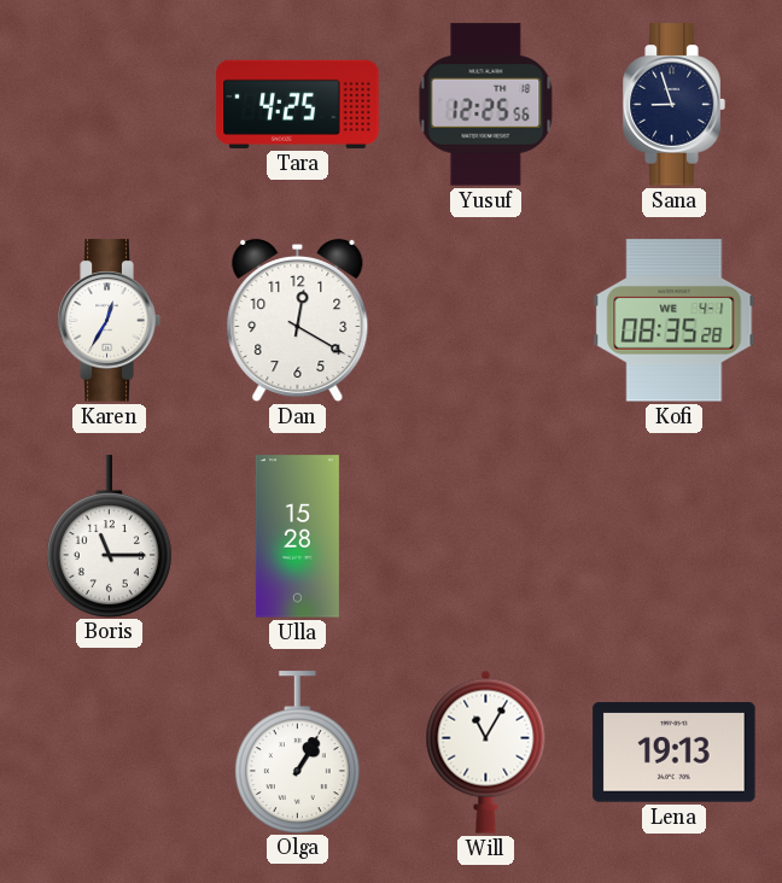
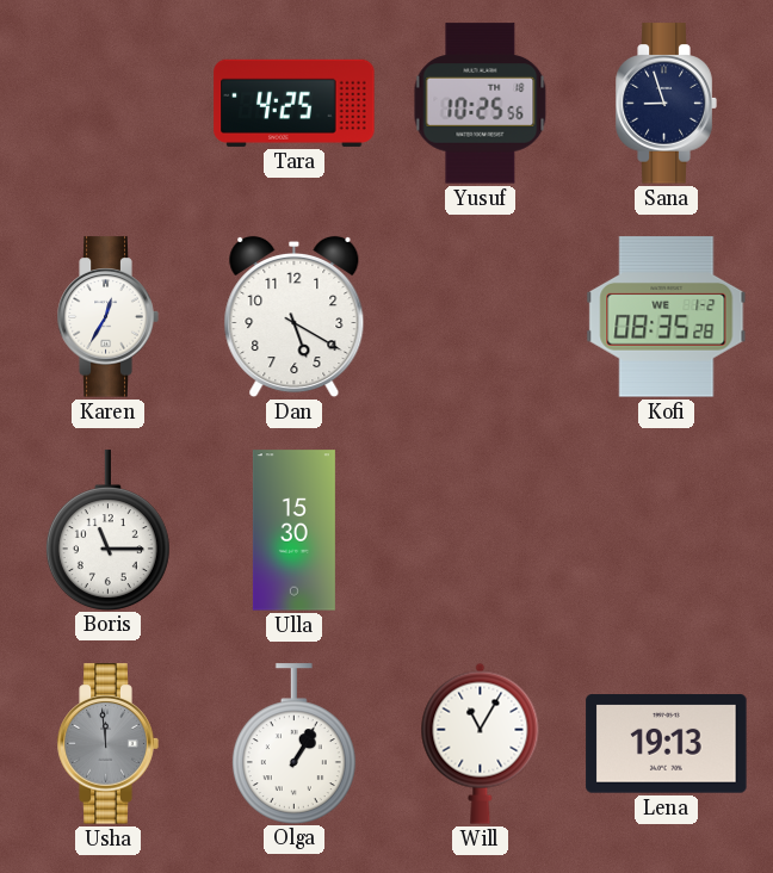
Yusuf: 12:25 -> 10:25
Dan: 12:20 -> 5:20
Kofi date: WE 4-1 -> WE 1-2
Ulla: 15:28 -> 15:30
Usha: none -> 11:59
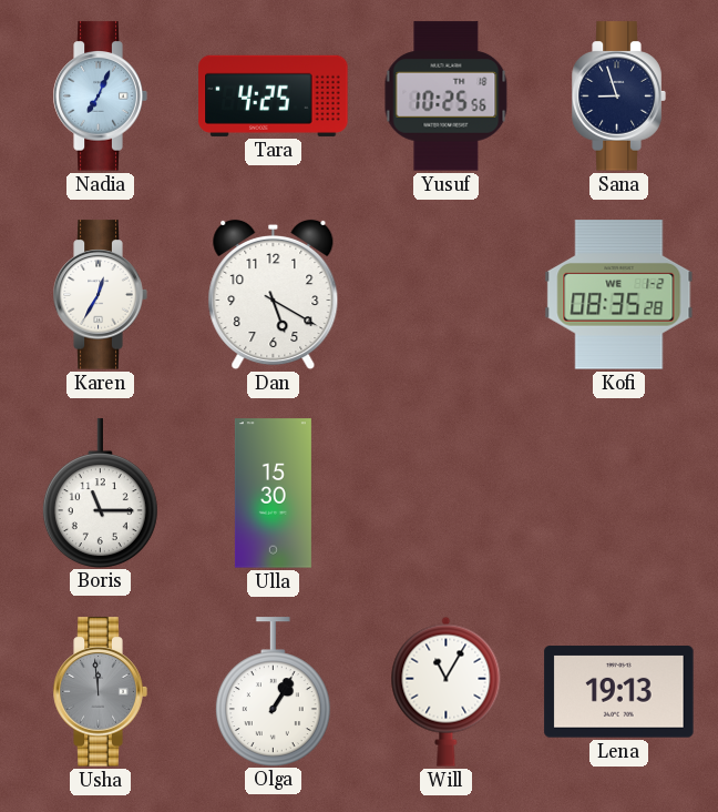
Nadia: none -> 7:04
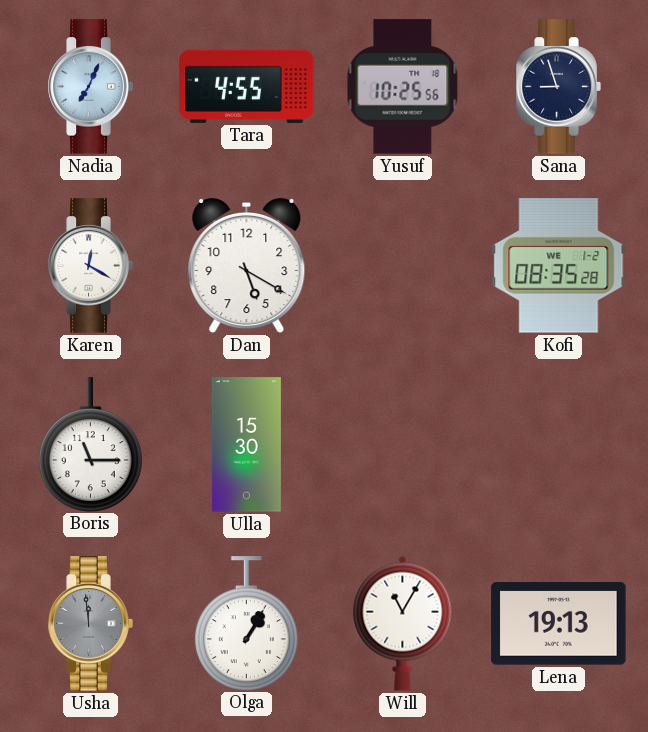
Tara: 4:25 -> 4:55
Karen: 12:35 -> 12:20
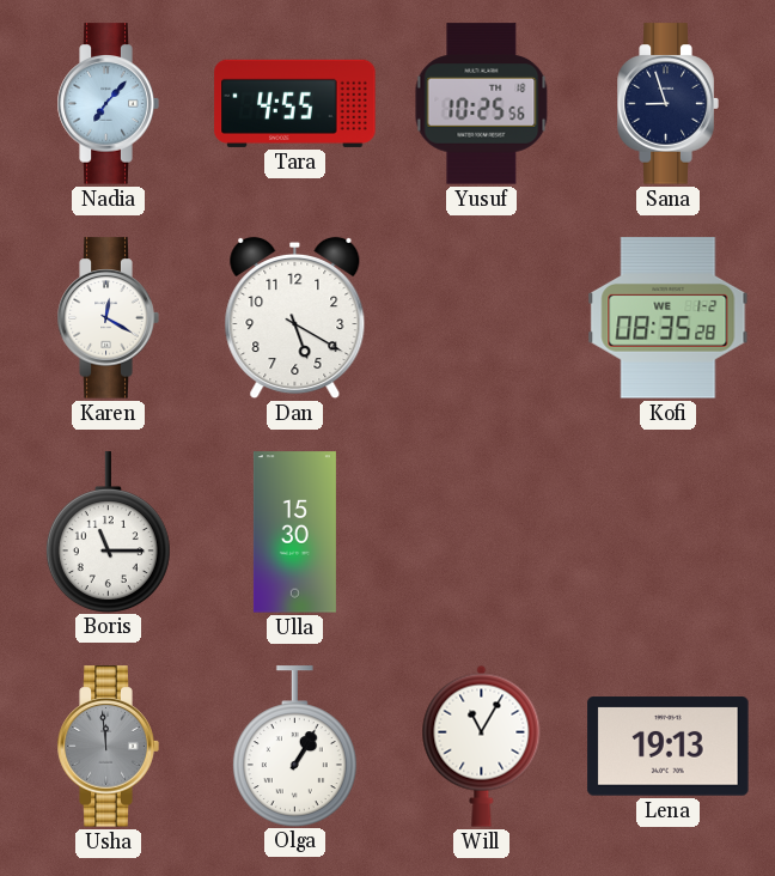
Nadia: 7:04 -> 7:07
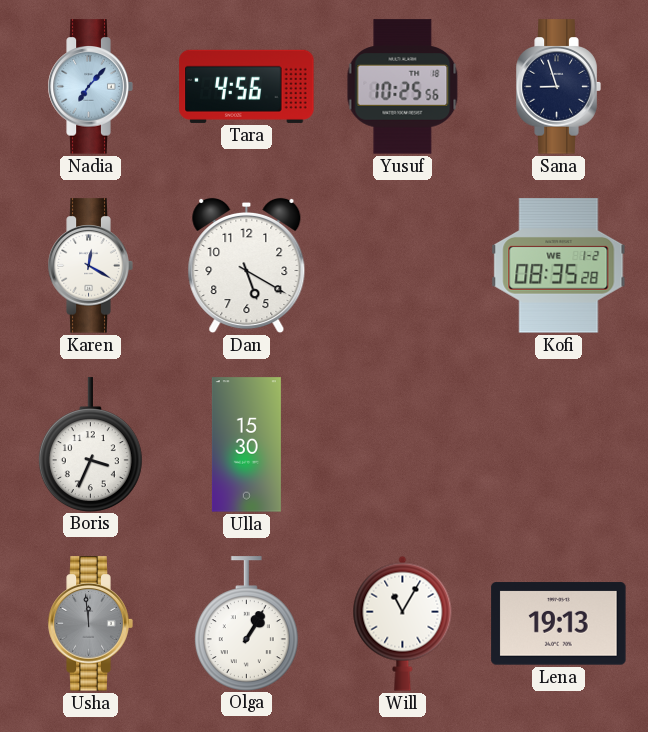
Tara: 4:55 -> 4:56
Boris: 11:15 -> 3:34
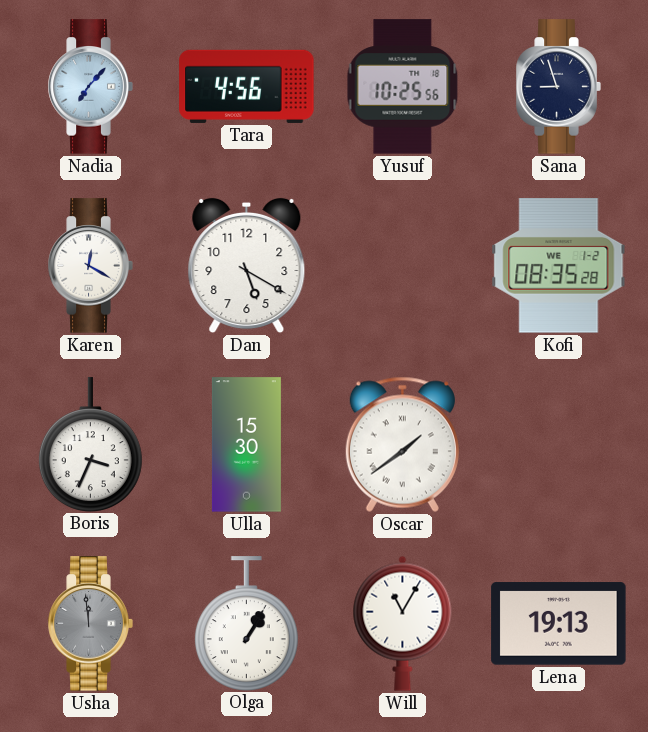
Oscar: none -> 1:39
